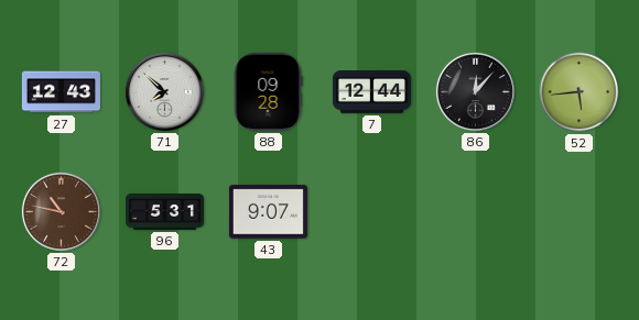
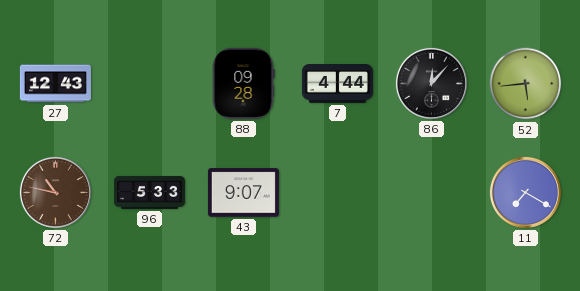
71: 7:52 -> none
7: 12:44 -> 4:44
96: 5:31 -> 5:33
11: none -> 7:20
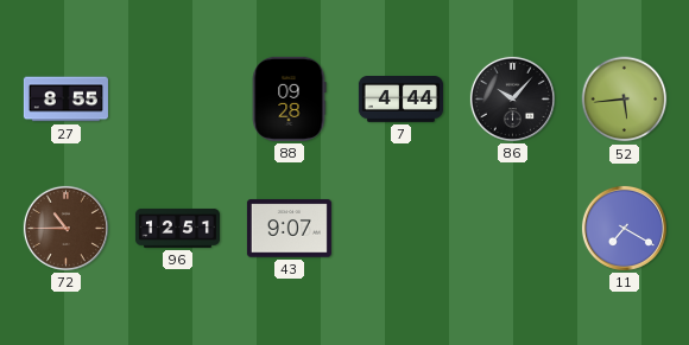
27: 12:43 -> 8:55
86: 12:07 -> 10:07
72: 10:47 -> 10:45
96: 5:33 -> 12:51
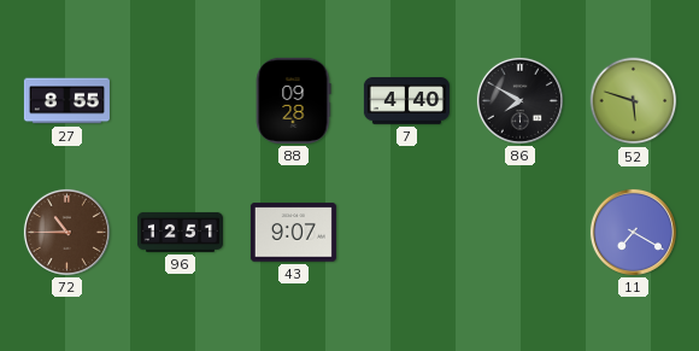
7: 4:44 -> 4:40
86: 10:07 -> 7:50
52: 5:44 -> 5:48
